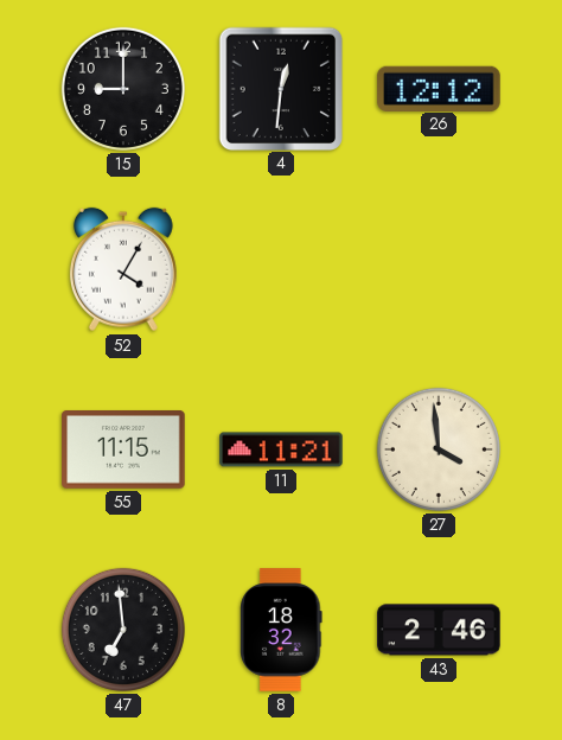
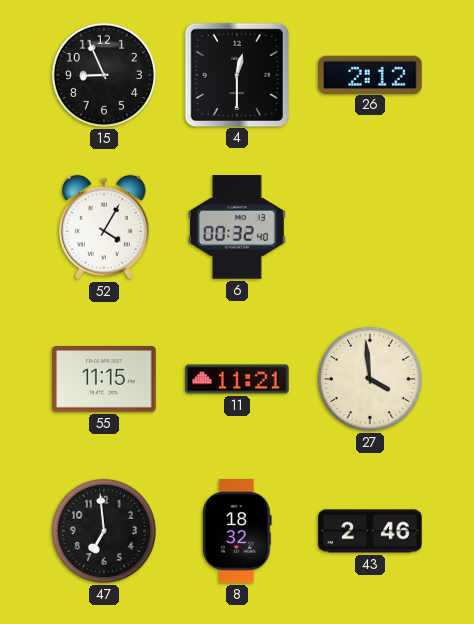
15: 9:00 -> 8:56
4: 12:31 -> 12:30
26: 12:12 -> 2:12
6: none -> 00:32
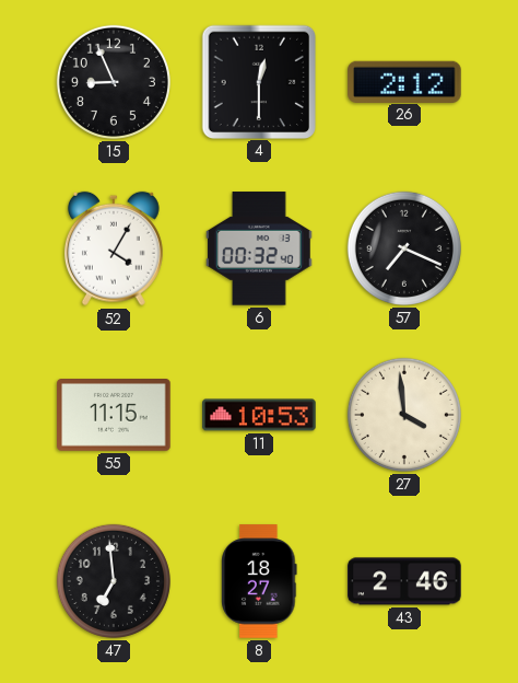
57: none -> 7:19
11: 11:21 -> 10:53
8: 18:32 -> 18:27
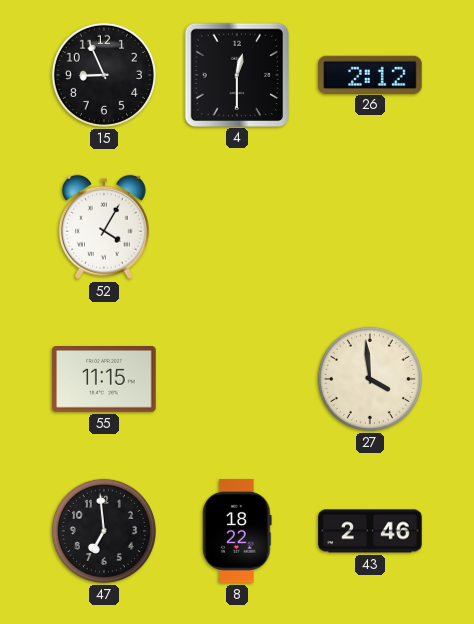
6: 00:32 -> none
57: 7:19 -> none
11: 10:53 -> none
8: 18:27 -> 18:22
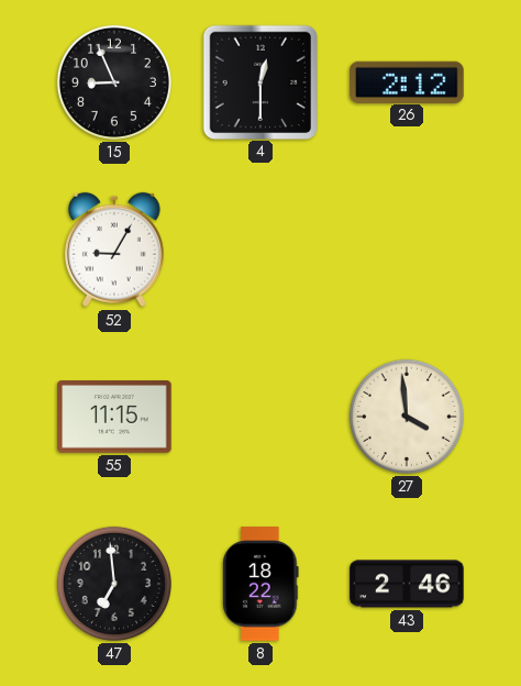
52: 4:05 -> 9:05
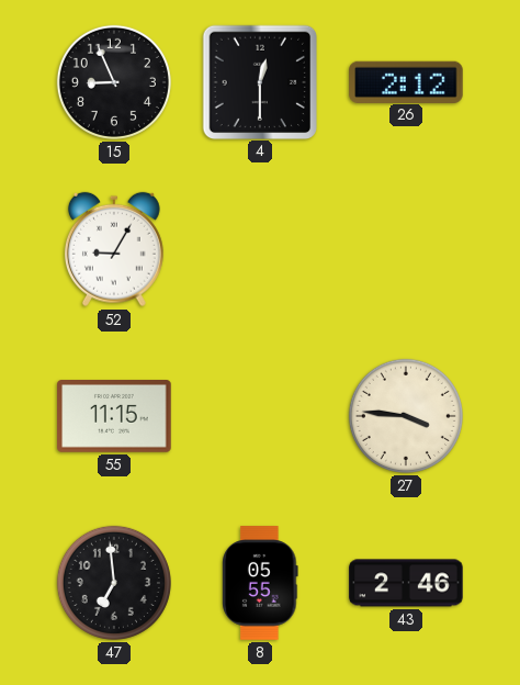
27: 3:59 -> 3:46
8: 18:22 -> 05:55
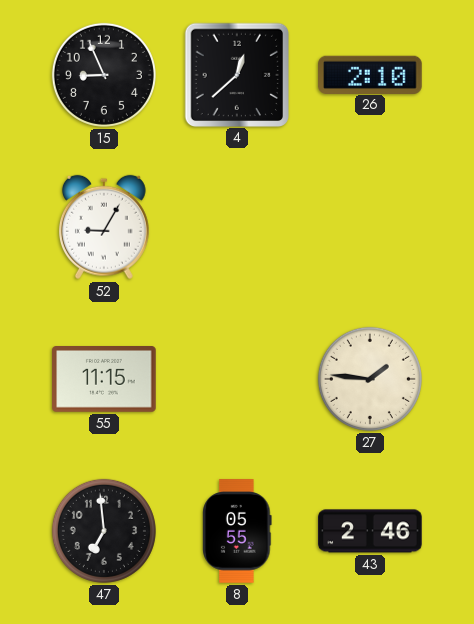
4: 12:30 -> 12:38
26: 2:12 -> 2:10
27: 3:46 -> 1:46
